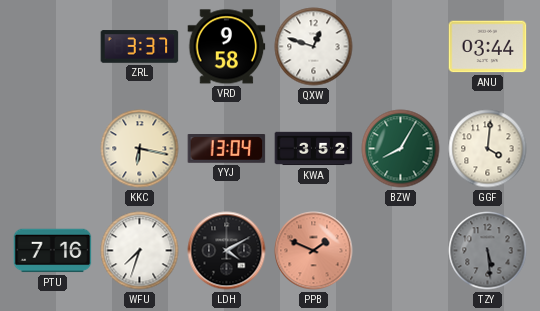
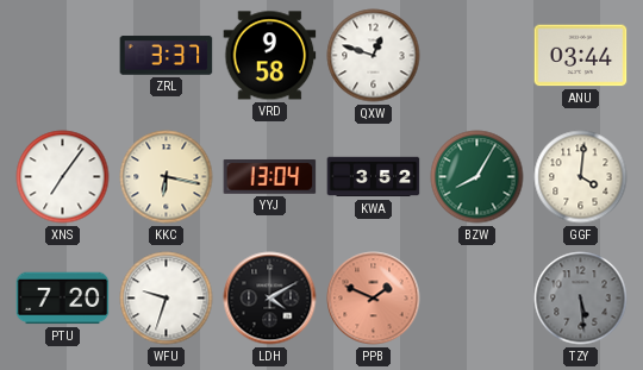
XNS: none -> 7:06
PTU: 7:16 -> 7:20
WFU: 7:33 -> 9:33
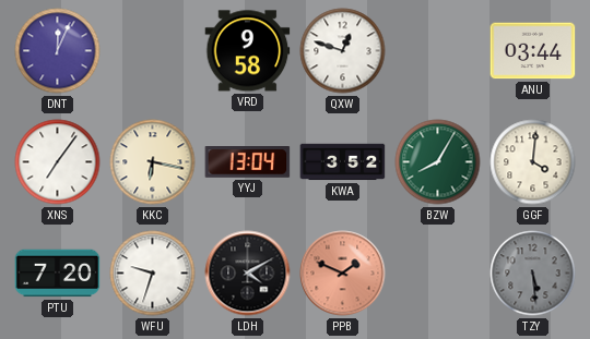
DNT: none -> 12:04
ZRL: 3:37 -> none
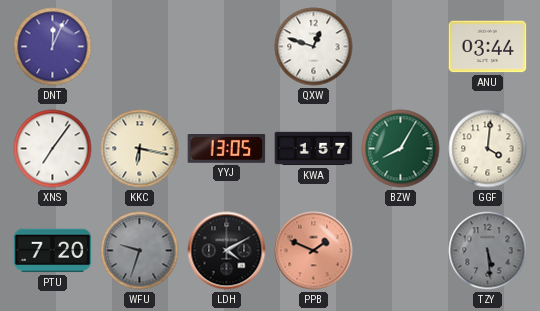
VRD: 9:58 -> none
YYJ: 13:04 -> 13:05
KWA: 3:52 -> 1:57
WFU dial: white -> grey
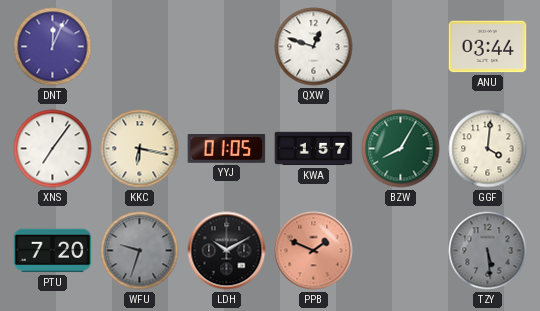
YYJ: 13:05 -> 01:05
LDH: 4:10 -> 10:10
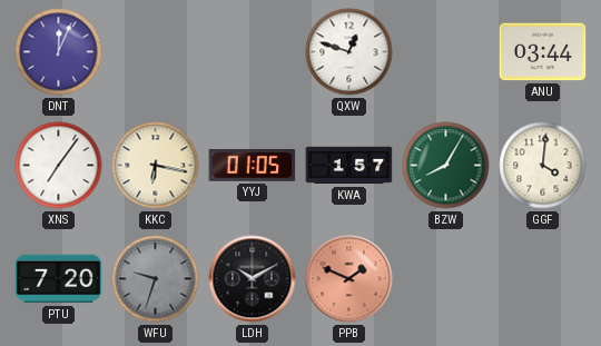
TZY: 5:29 -> none
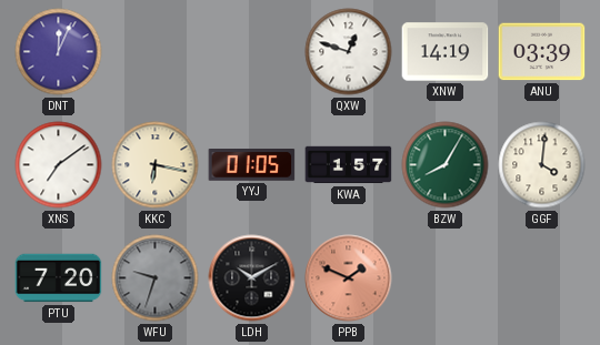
XNW: none -> 14:19
ANU: 03:44 -> 03:39
XNS: 7:06 -> 7:09
